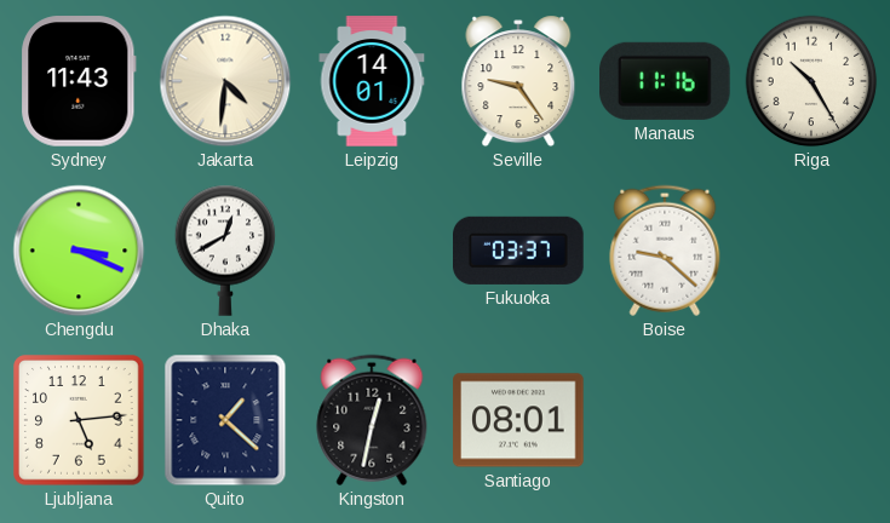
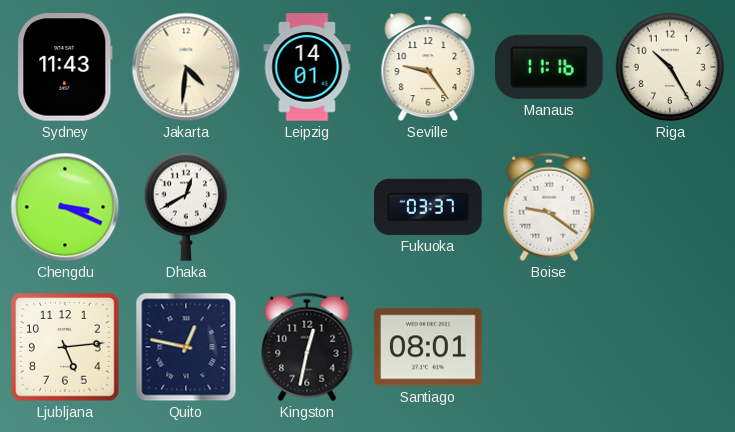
Boise: 9:22 -> 9:21
Quito: 1:22 -> 12:47
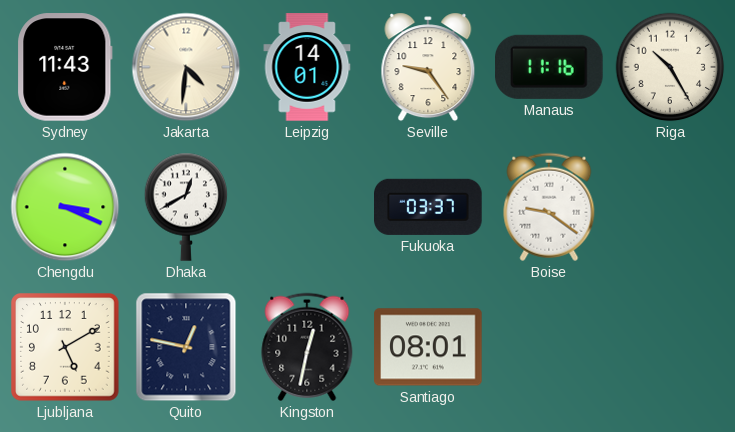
Ljubljana: 5:14 -> 5:10
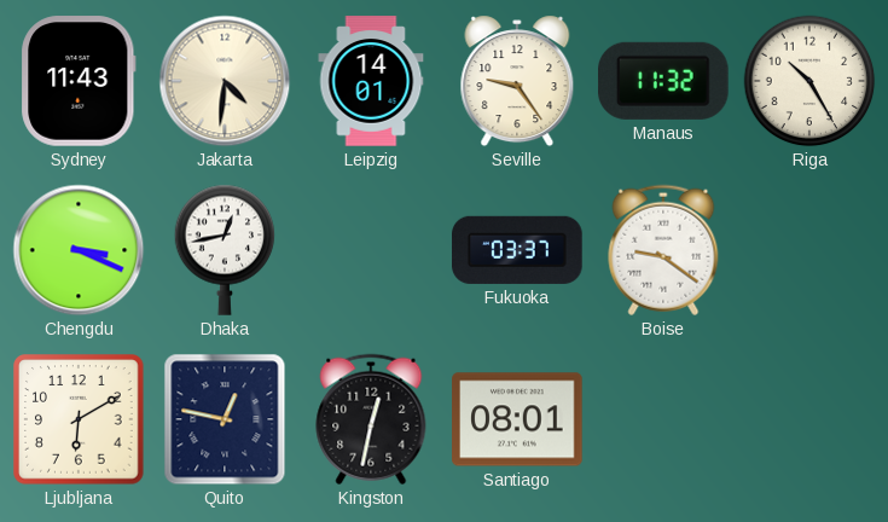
Manaus: 11:16 -> 11:32
Dhaka: 12:40 -> 12:43
Ljubljana: 5:10 -> 6:10
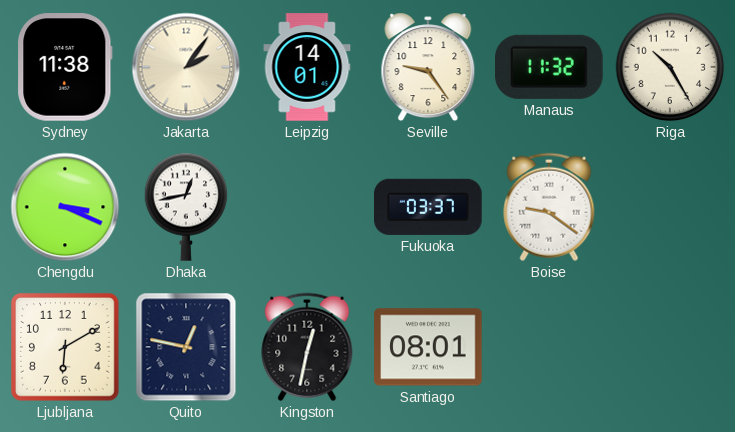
Sydney: 11:43 -> 11:38
Jakarta: 4:31 -> 2:06
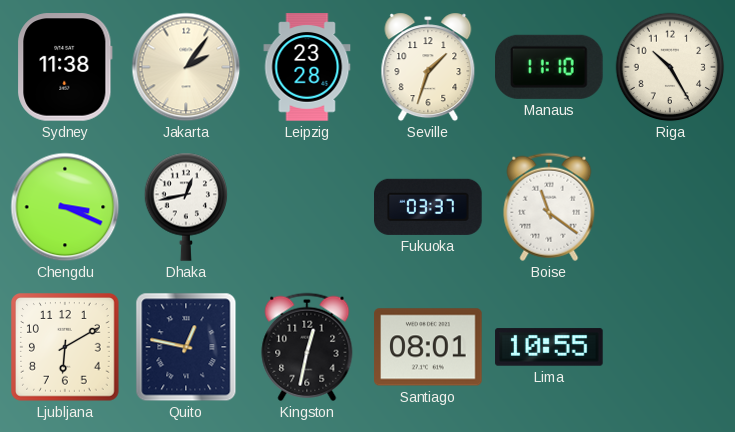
Leipzig: 14:01 -> 23:28
Seville: 9:24 -> 1:33
Manaus: 11:32 -> 11:10
Boise: 9:21 -> 11:21
Lima: none -> 10:55
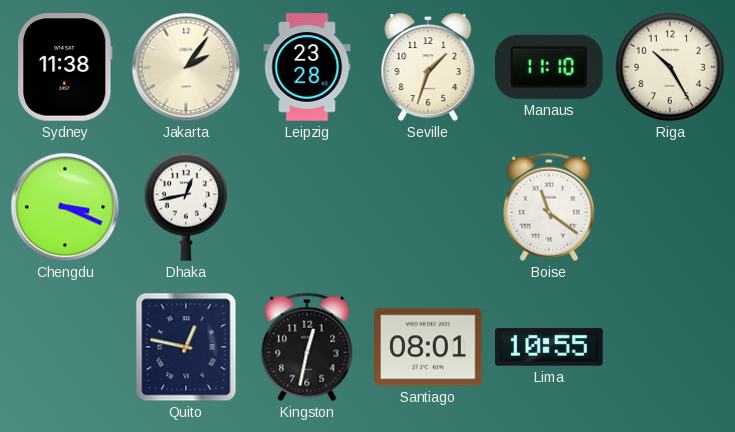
Fukuoka: 03:37 -> none
Ljubljana: 6:10 -> none
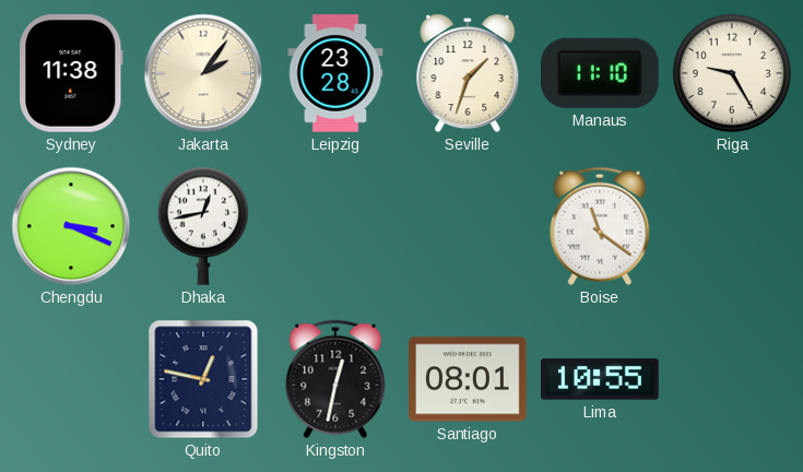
Riga: 10:25 -> 9:25
